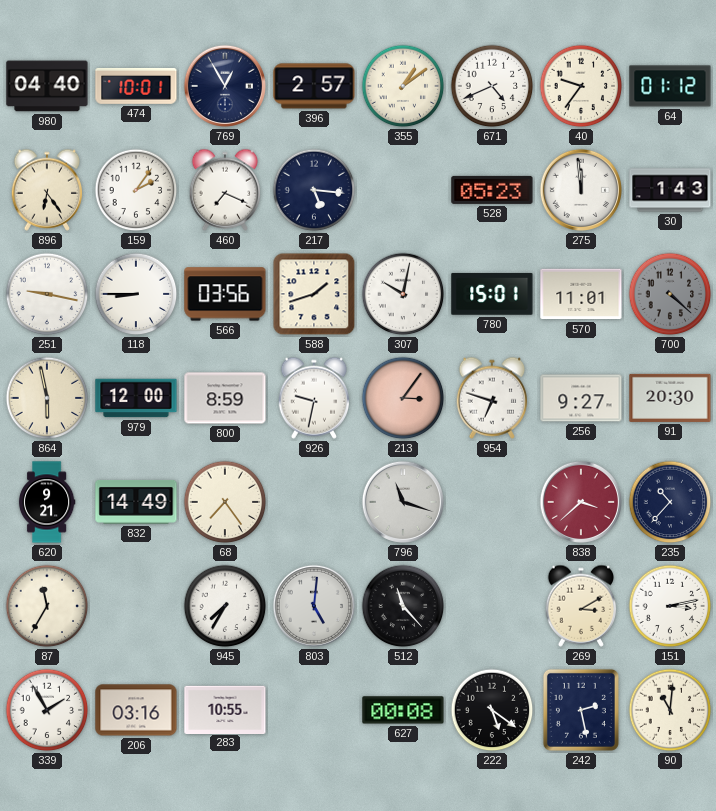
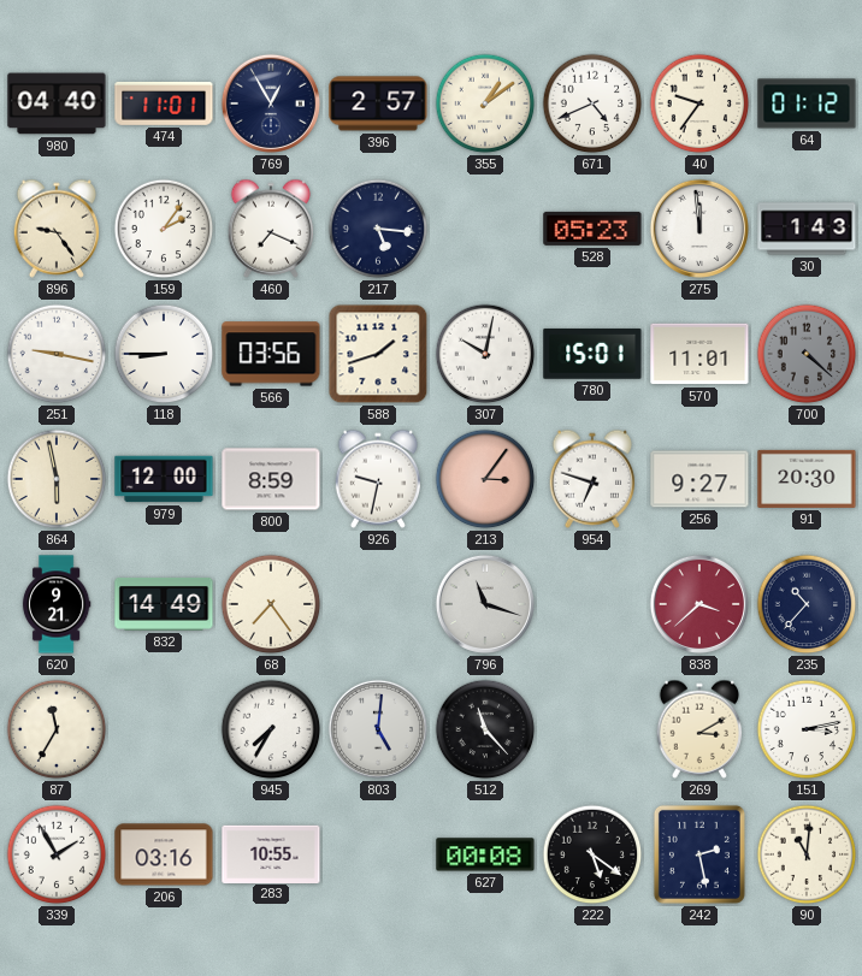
474: 10:01 -> 11:01
896: 6:24 -> 9:24
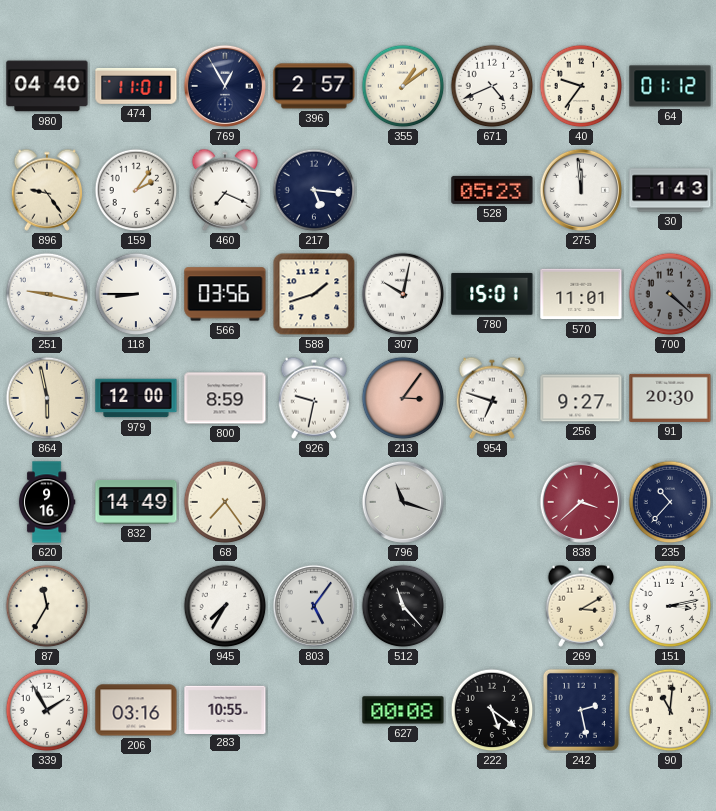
620: 9:21 -> 9:16
803: 5:01 -> 5:06
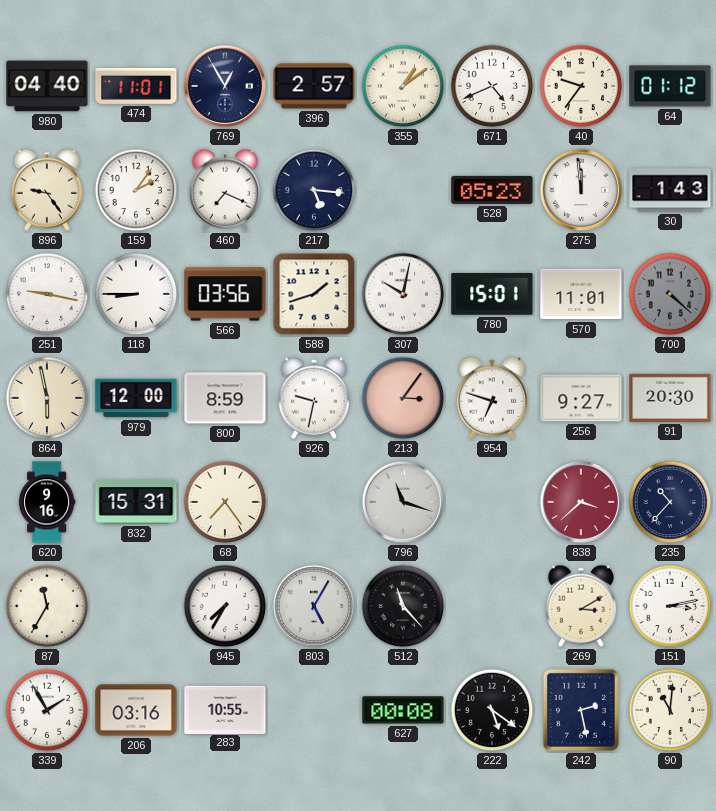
832: 14:49 -> 15:31
803: 5:06 -> 5:05
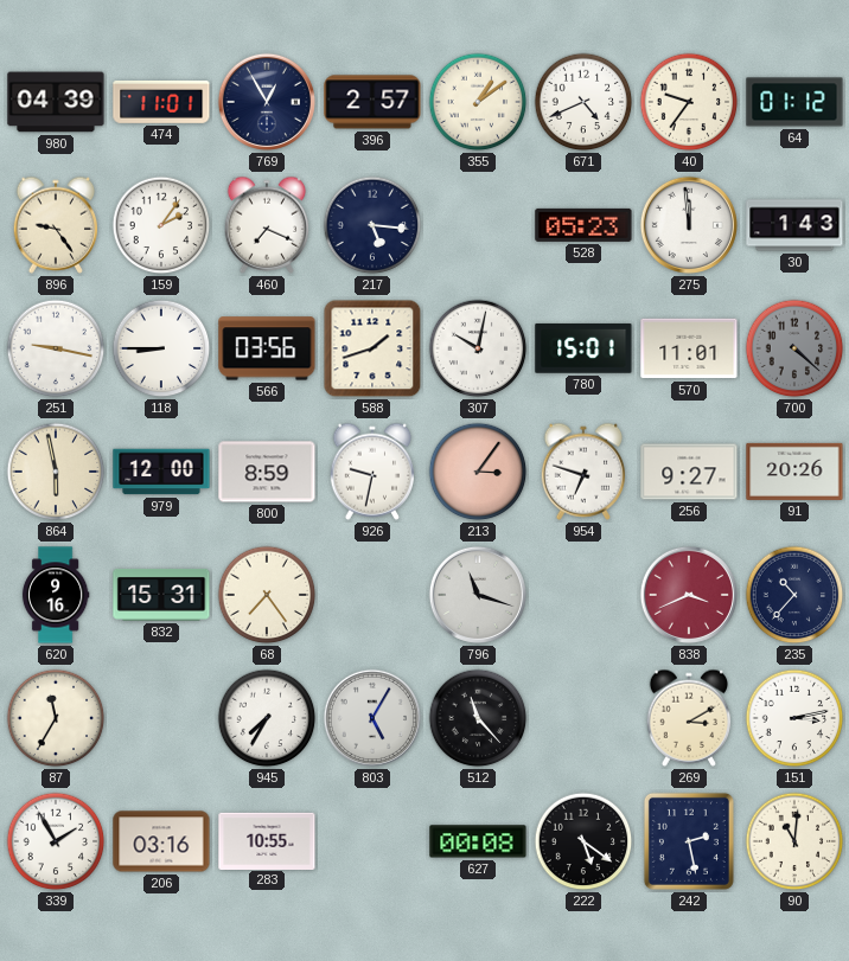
980: 04:40 -> 04:39
91: 20:30 -> 20:26
838: 3:38 -> 3:41
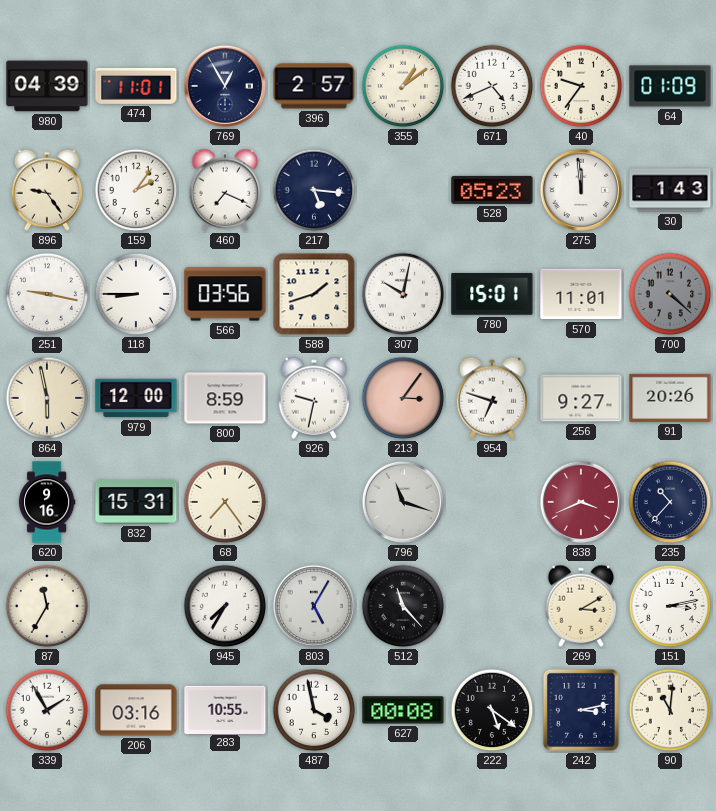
64: 01:12 -> 01:09
487: none -> 3:58
242: 2:28 -> 3:13
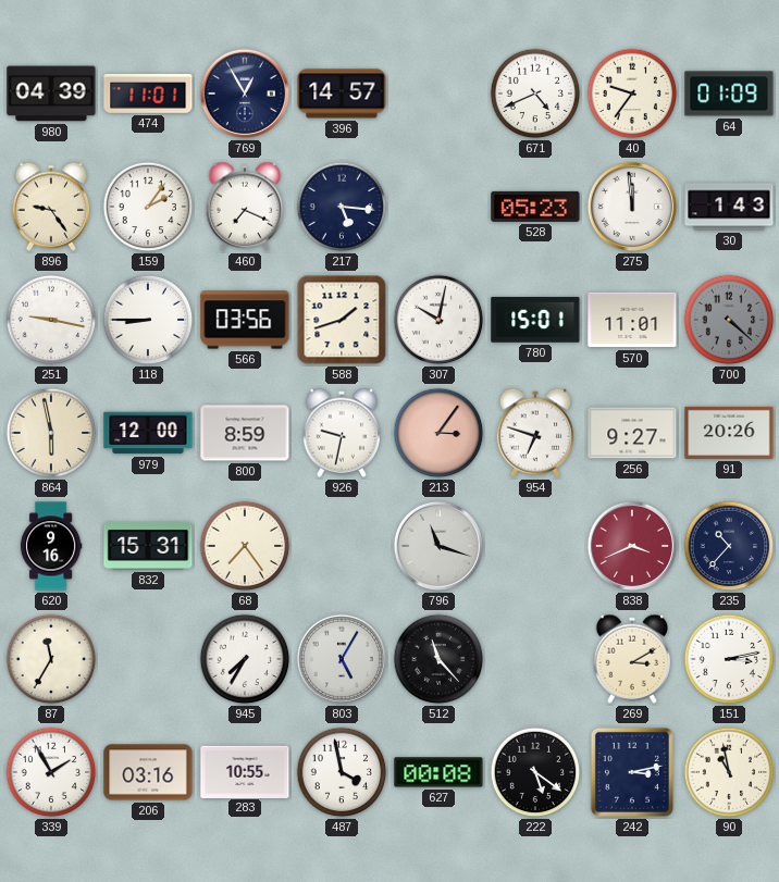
396: 2:57 -> 14:57
355: 1:09 -> none
90: 11:01 -> 10:58
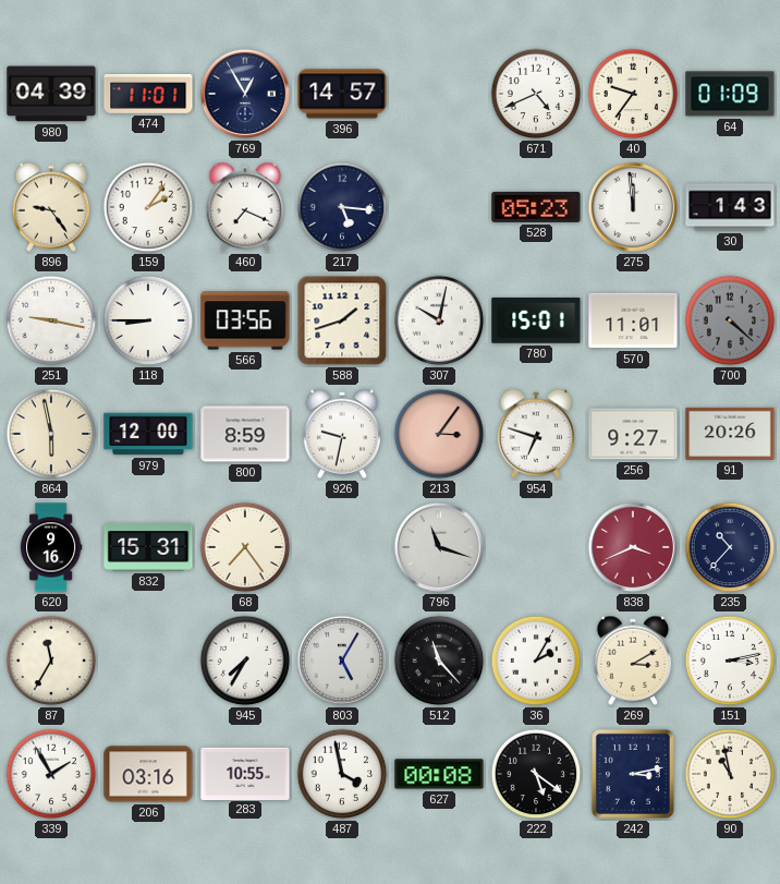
36: none -> 2:05
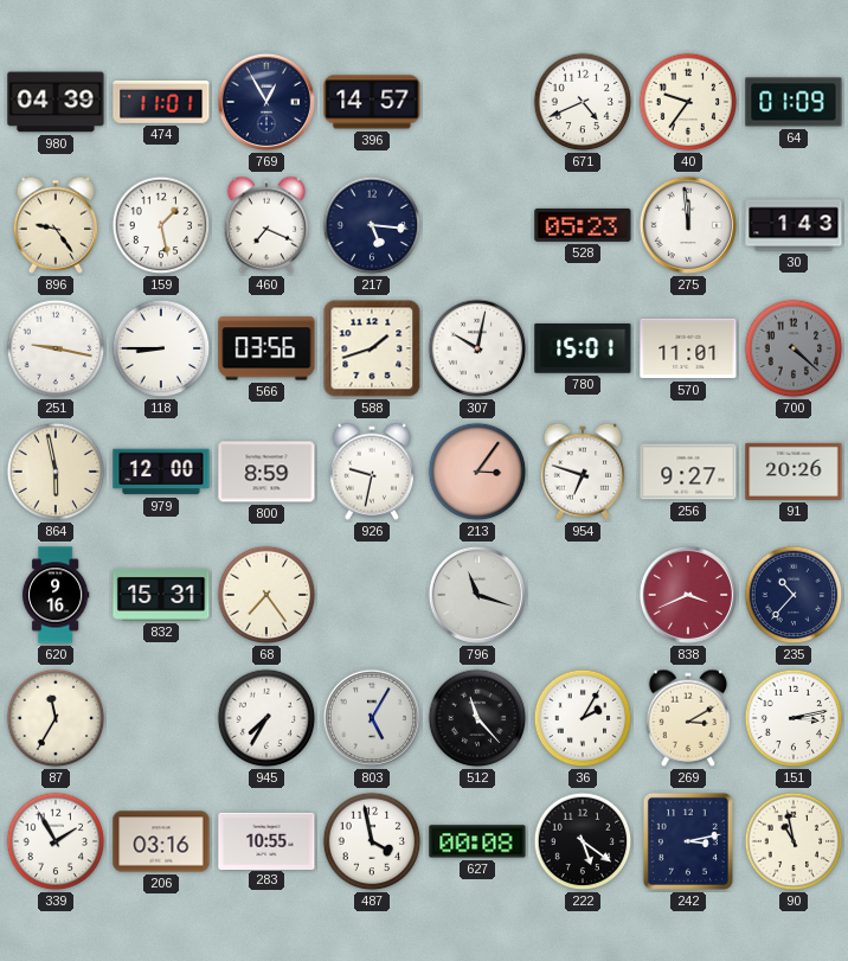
159: 2:06 -> 1:28
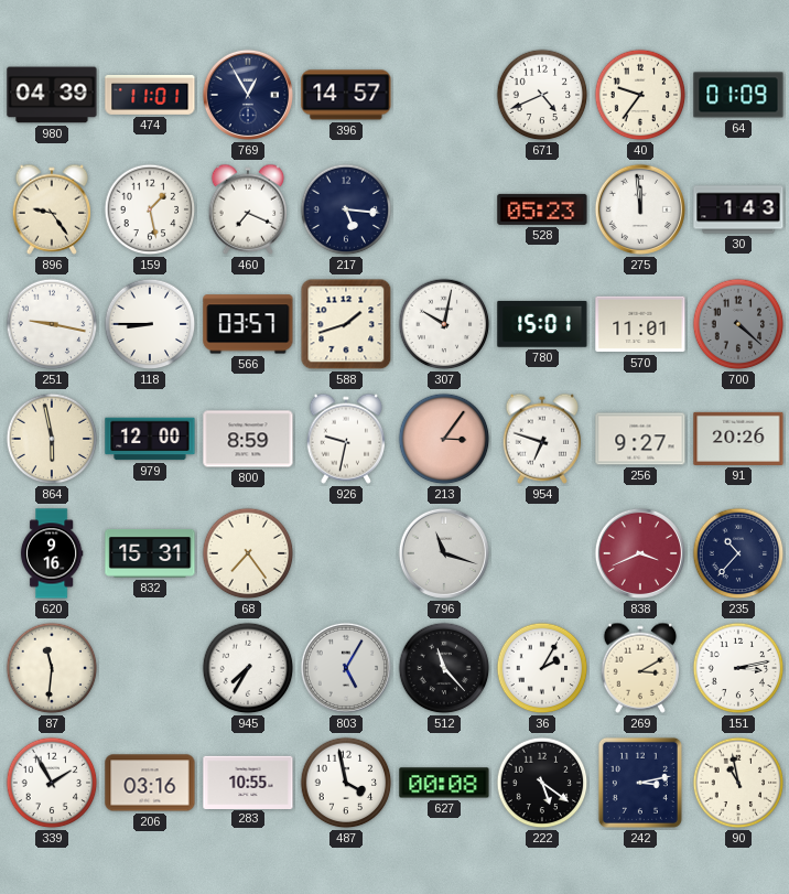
566: 03:56 -> 03:57
87: 11:35 -> 11:31
